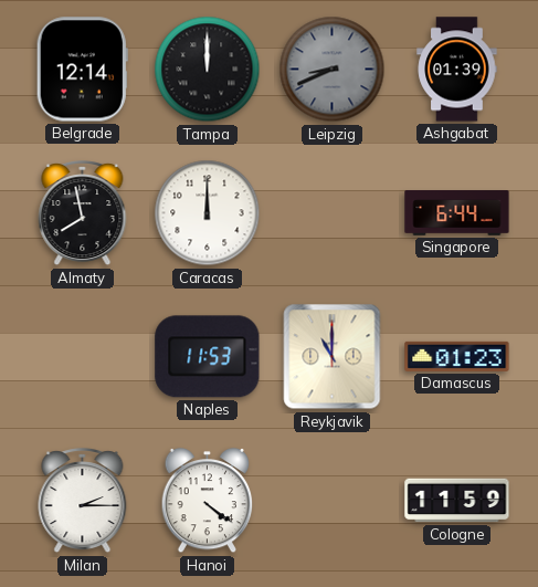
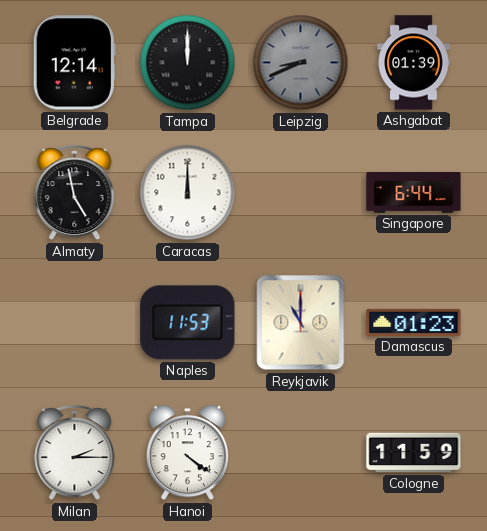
Almaty: 7:58 -> 4:58
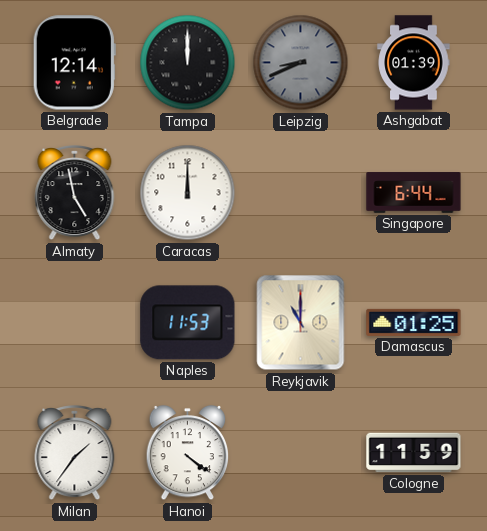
Damascus: 01:23 -> 01:25
Milan: 2:15 -> 1:36
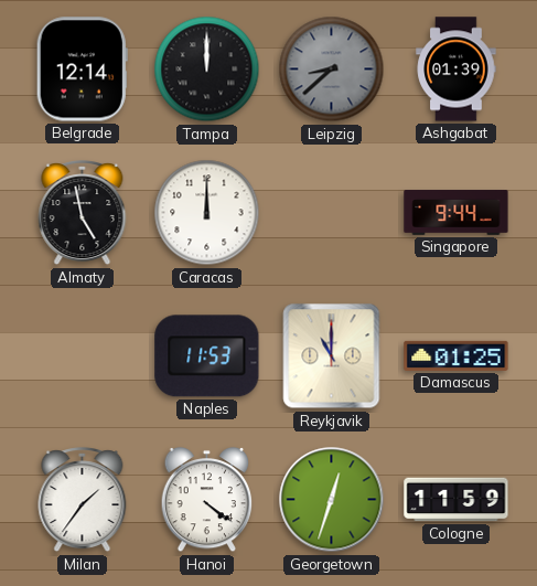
Leipzig: 8:41 -> 8:38
Singapore: 6:44 -> 9:44
Georgetown: none -> 12:33
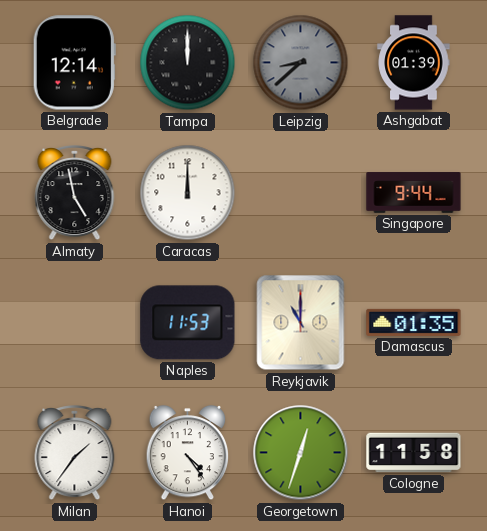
Damascus: 01:25 -> 01:35
Hanoi: 4:21 -> 4:24
Cologne: 11:59 -> 11:58
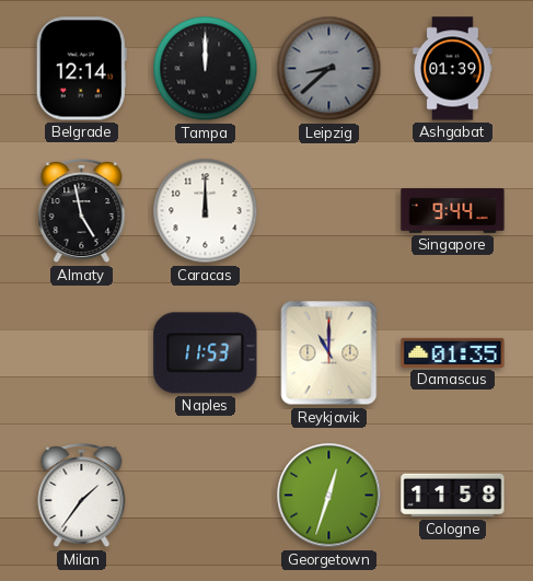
Hanoi: 4:24 -> none
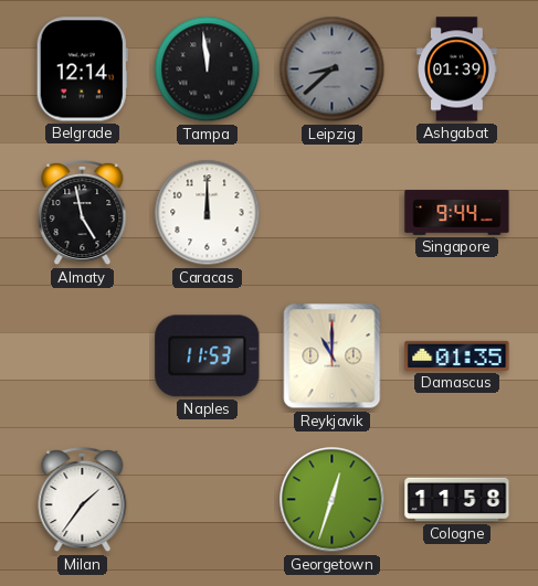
Tampa: 12:00 -> 11:59
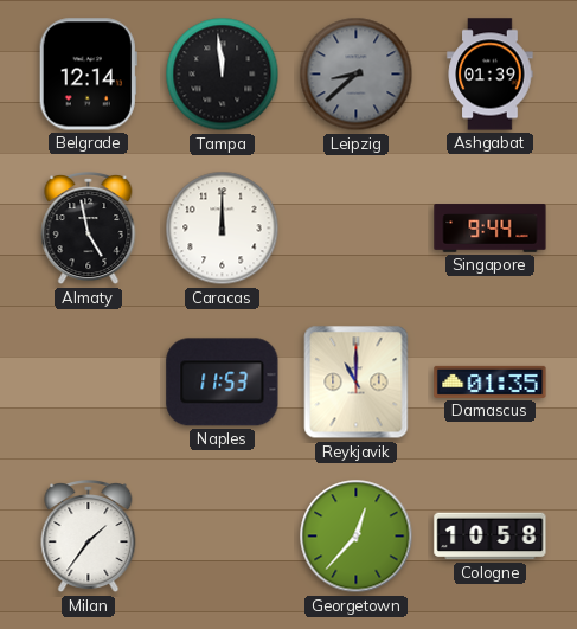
Georgetown: 12:33 -> 12:37
Cologne: 11:58 -> 10:58
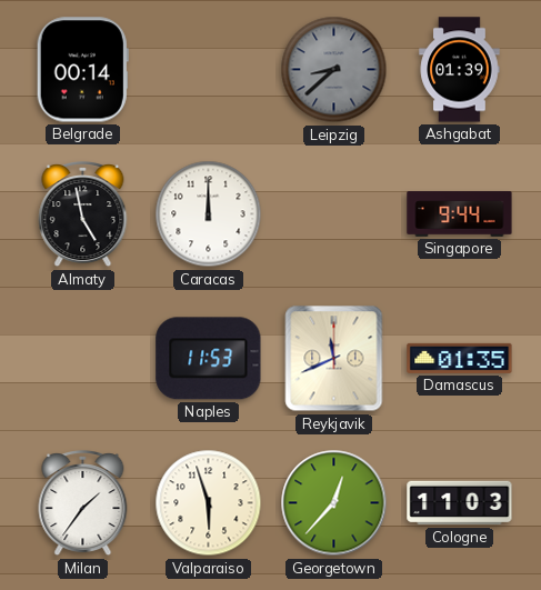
Belgrade: 12:14 -> 00:14
Tampa: 11:59 -> none
Reykjavik: 11:00 -> 11:41
Valparaiso: none -> 5:57
Cologne: 10:58 -> 11:03
